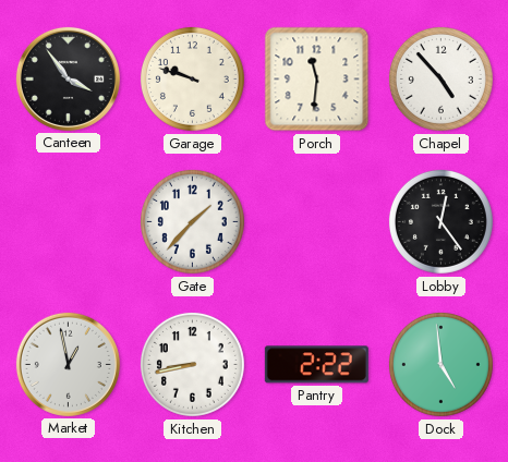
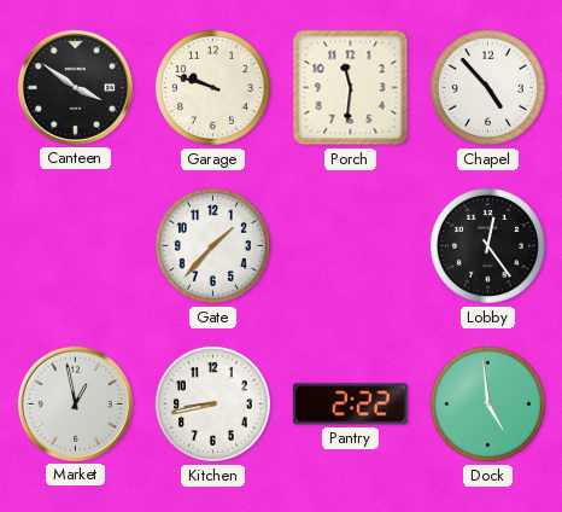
Canteen: 3:54 -> 3:51
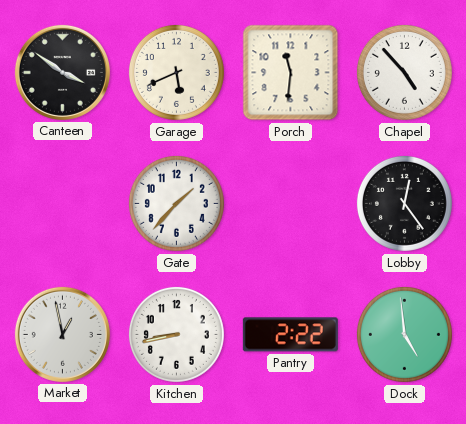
Garage: 9:48 -> 5:41
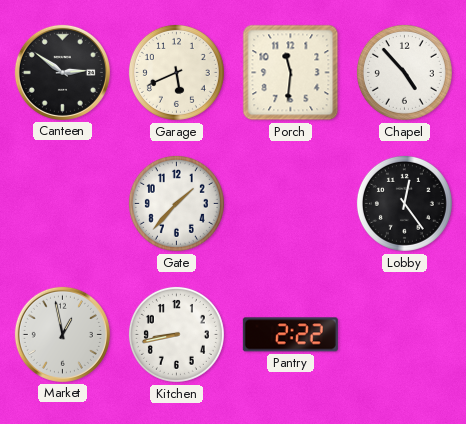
Canteen: 3:51 -> 2:51
Dock: 4:59 -> none
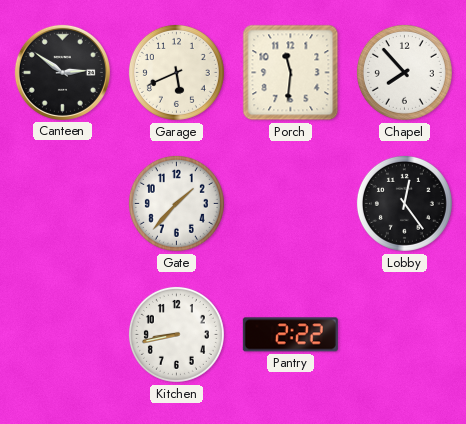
Chapel: 4:53 -> 7:53
Market: 12:58 -> none
